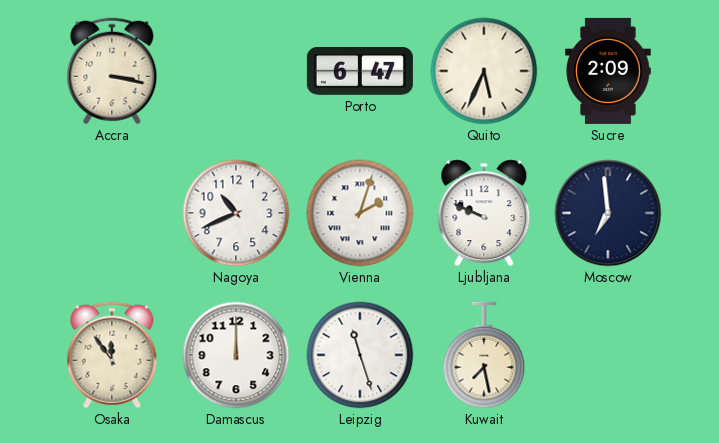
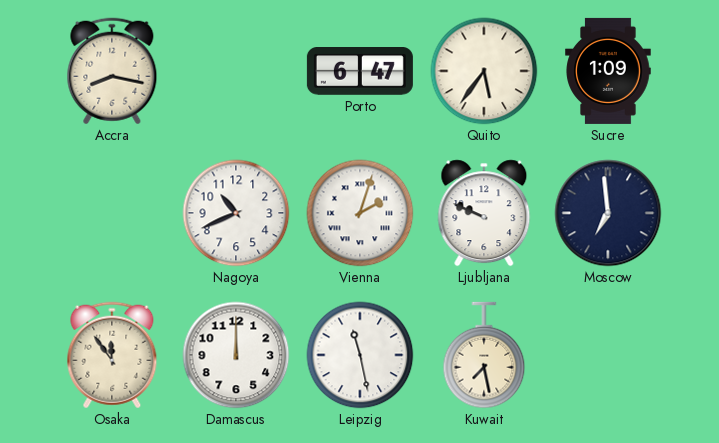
Accra: 3:17 -> 8:17
Quito: 5:34 -> 5:36
Sucre: 2:09 -> 1:09
Leipzig: 11:27 -> 11:28
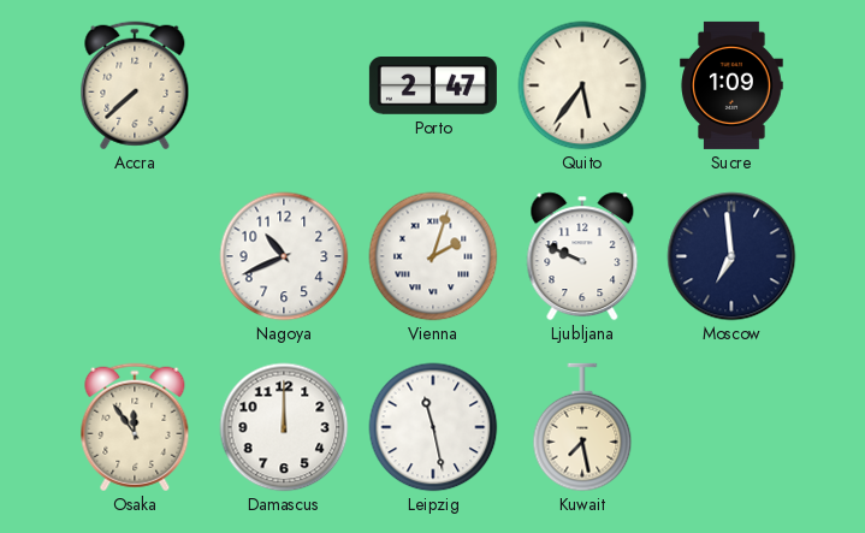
Accra: 8:17 -> 7:38
Porto: 6:47 -> 2:47
